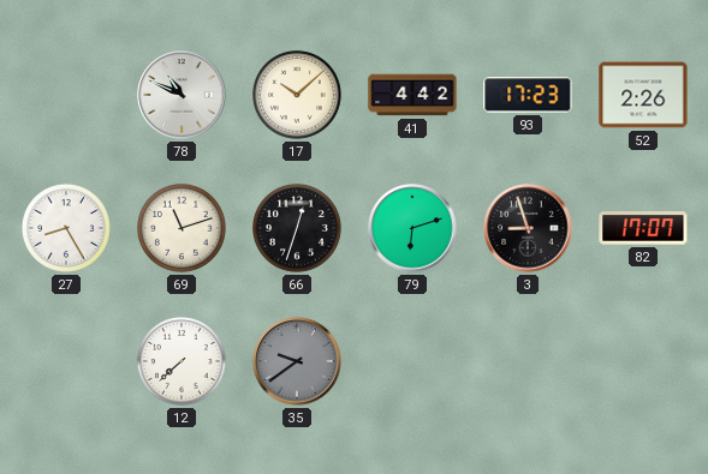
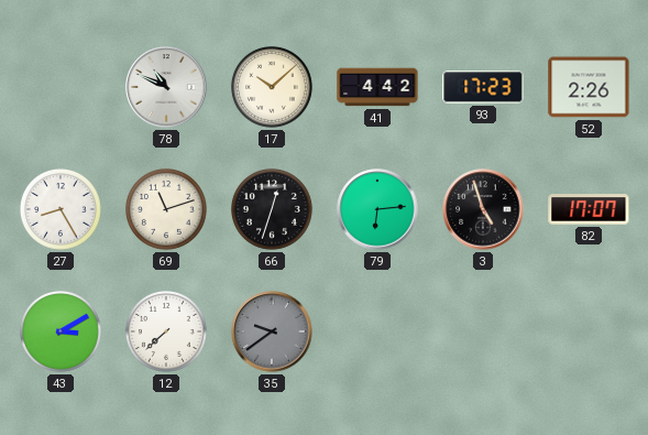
79: 6:12 -> 6:14
3: 8:57 -> 4:57
43: none -> 3:10
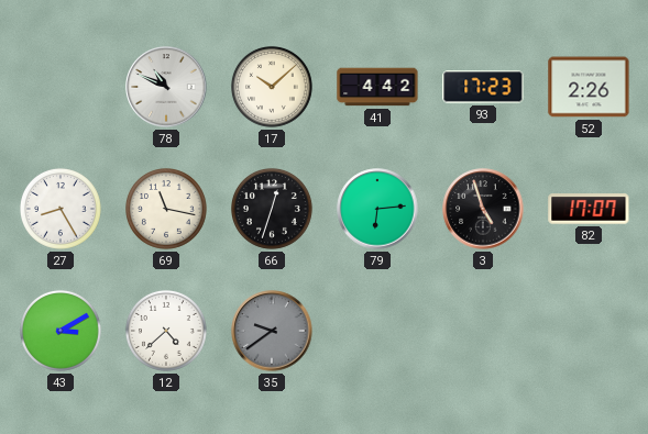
69: 11:12 -> 11:17
12: 7:38 -> 4:38
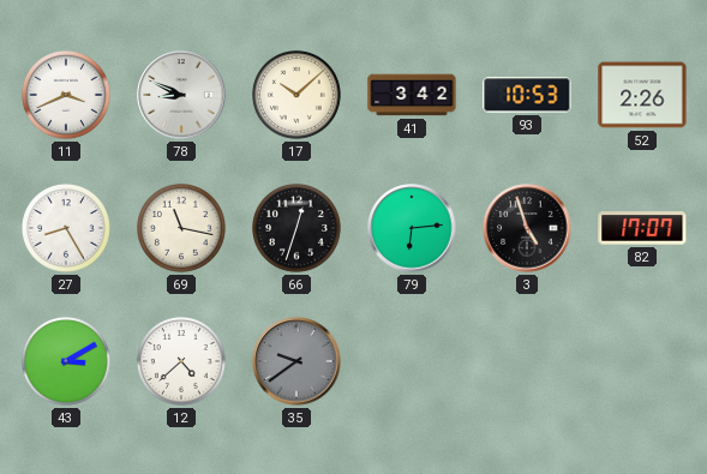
11: none -> 3:41
78: 10:49 -> 8:49
41: 4:42 -> 3:42
93: 17:23 -> 10:53
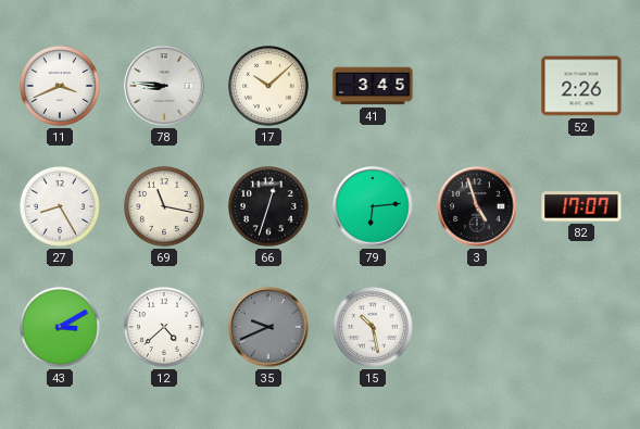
78: 8:49 -> 8:46
41: 3:42 -> 3:45
93: 10:53 -> none
35: 9:39 -> 9:41
15: none -> 10:28
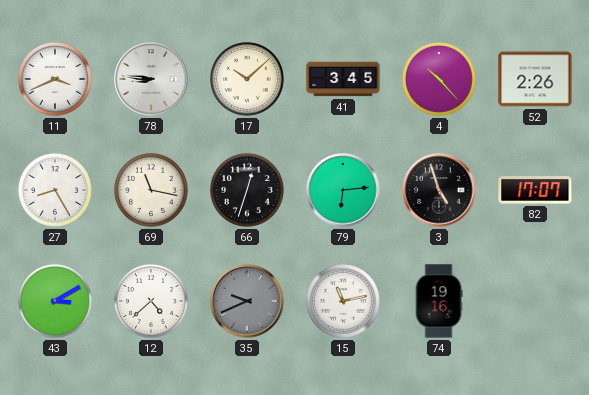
4: none -> 10:23
15: 10:28 -> 11:13
74: none -> 19:16
